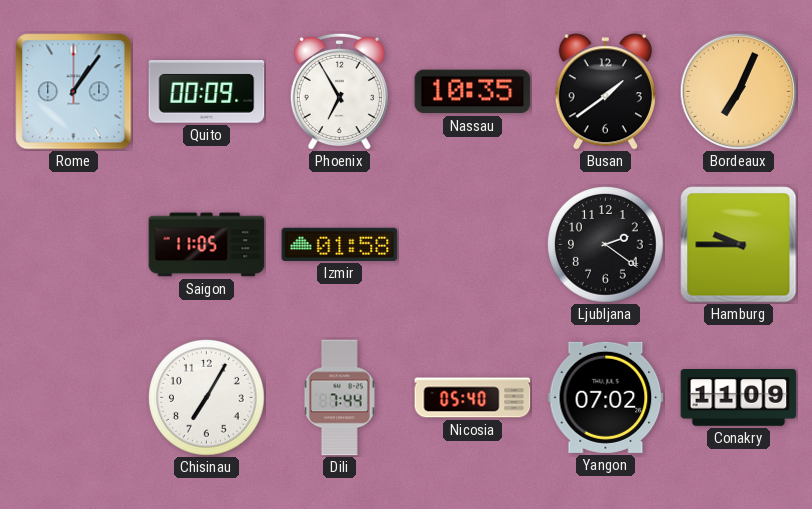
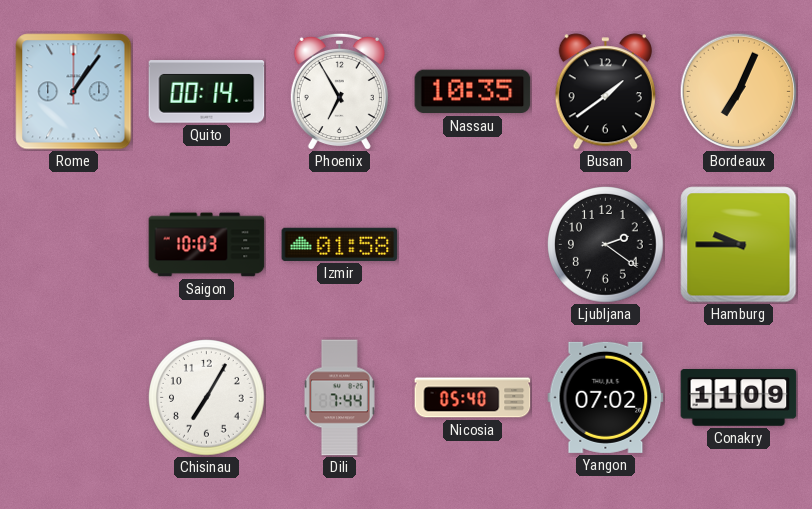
Quito: 00:09 -> 00:14
Saigon: 11:05 -> 10:03
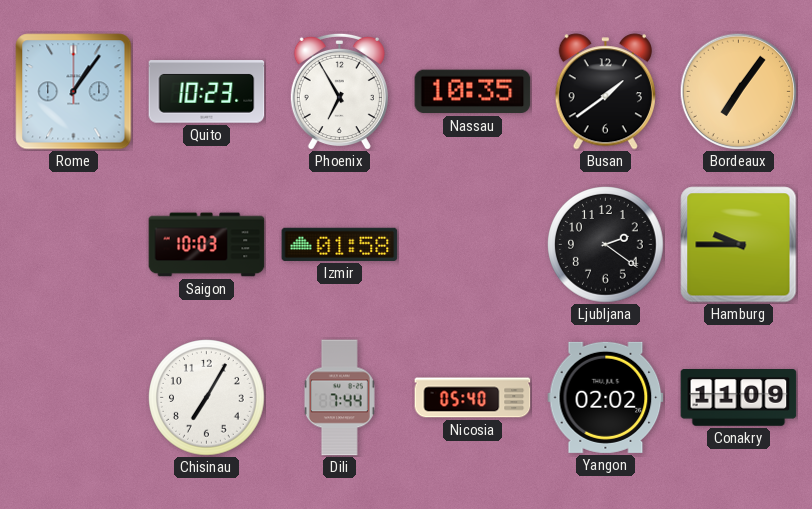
Quito: 00:14 -> 10:23
Bordeaux: 7:04 -> 7:06
Yangon: 07:02 -> 02:02
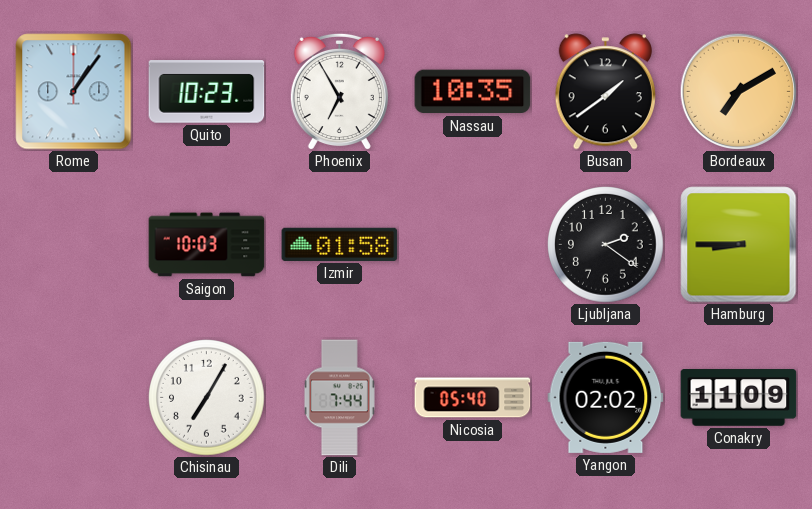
Bordeaux: 7:06 -> 7:10
Hamburg: 9:45 -> 8:45
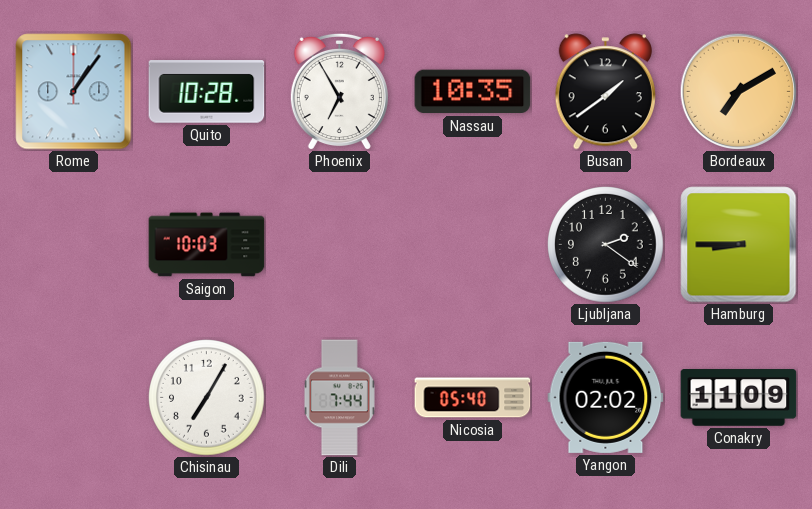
Quito: 10:23 -> 10:28
Izmir: 01:58 -> none
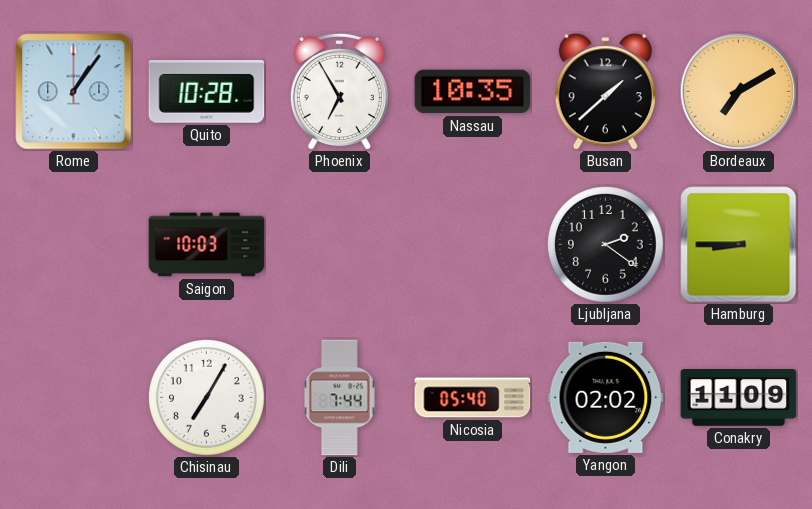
Busan: 1:39 -> 1:38
